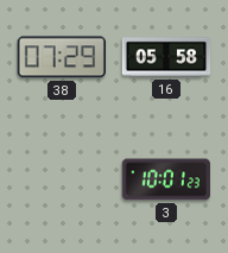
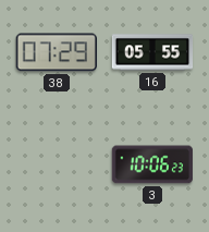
16: 05:58 -> 05:55
3: 10:01 -> 10:06
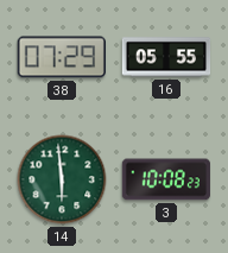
14: none -> 5:59
3: 10:06 -> 10:08
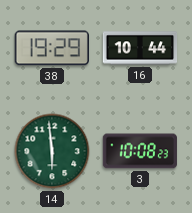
38: 07:29 -> 19:29
16: 05:55 -> 10:44
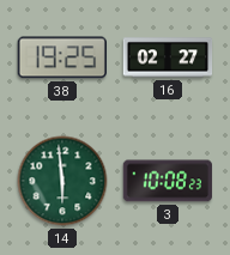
38: 19:29 -> 19:25
16: 10:44 -> 02:27
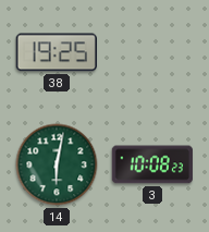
16: 02:27 -> none
14: 5:59 -> 6:02
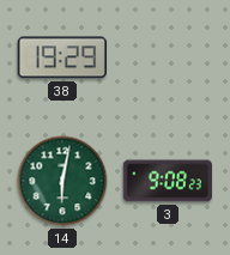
38: 19:25 -> 19:29
3: 10:08 -> 9:08
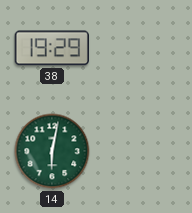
3: 9:08 -> none
